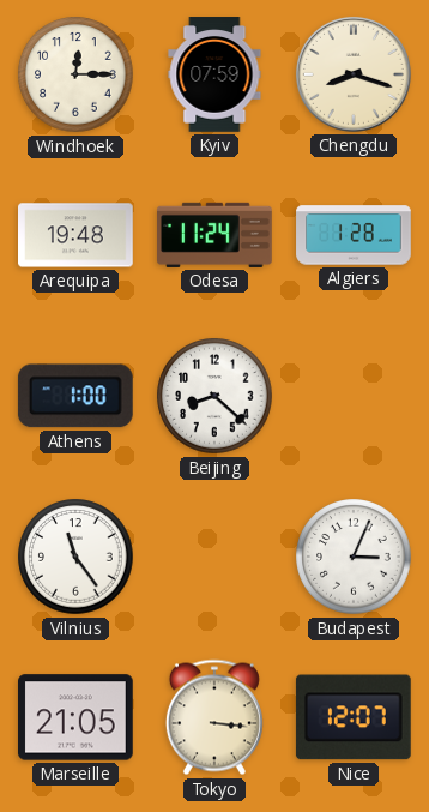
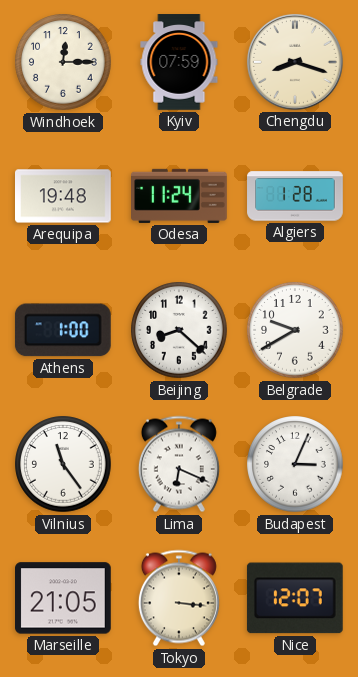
Belgrade: none -> 9:40
Lima: none -> 6:19
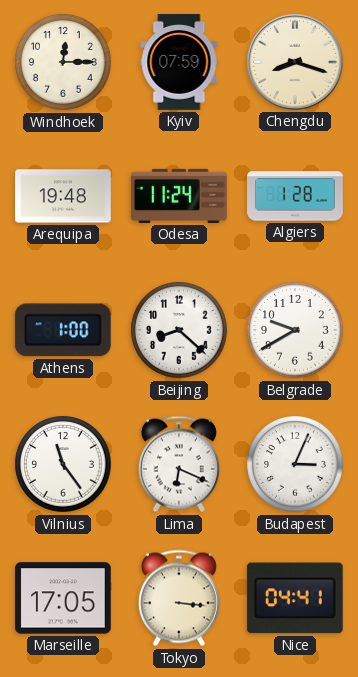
Marseille: 21:05 -> 17:05
Nice: 12:07 -> 04:41
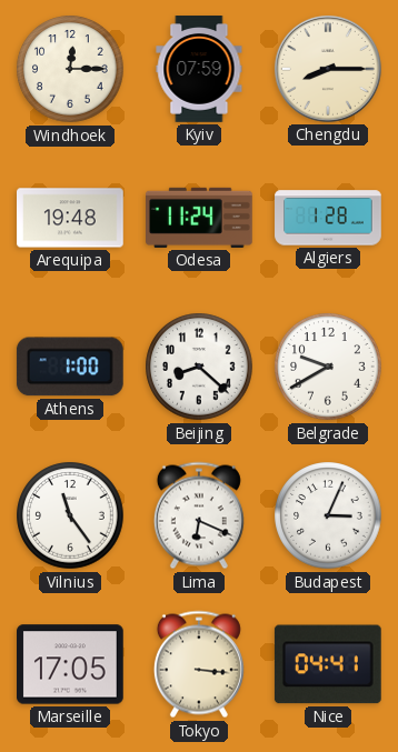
Chengdu: 8:18 -> 8:15
